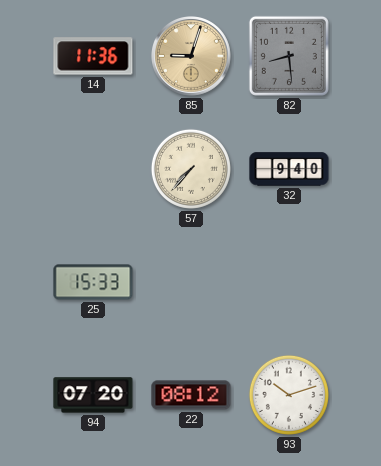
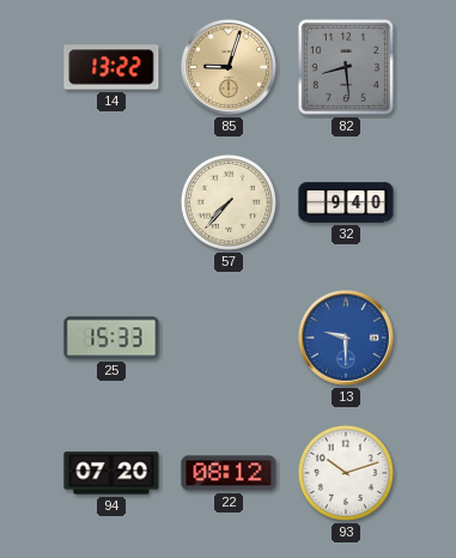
14: 11:36 -> 13:22
13: none -> 9:30
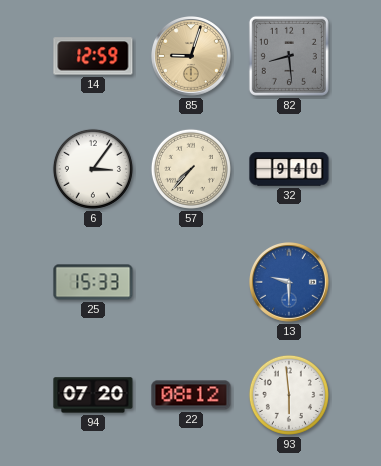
14: 13:22 -> 12:59
6: none -> 3:06
93: 10:12 -> 5:59
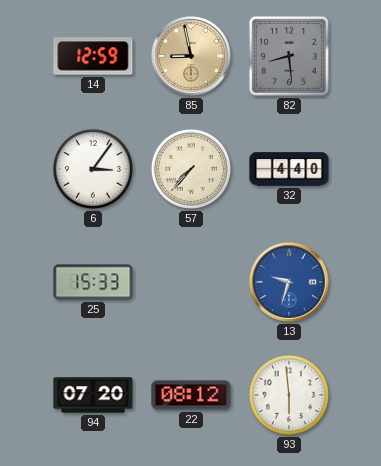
85: 9:03 -> 8:58
32: 9:40 -> 4:40
13: 9:30 -> 9:33
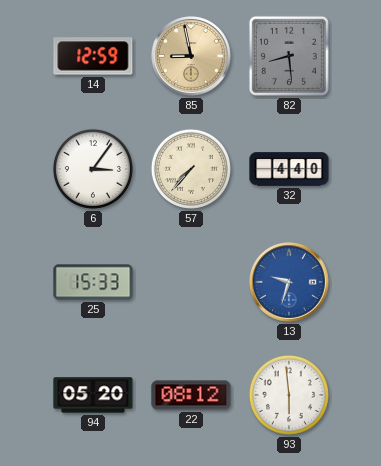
94: 07:20 -> 05:20
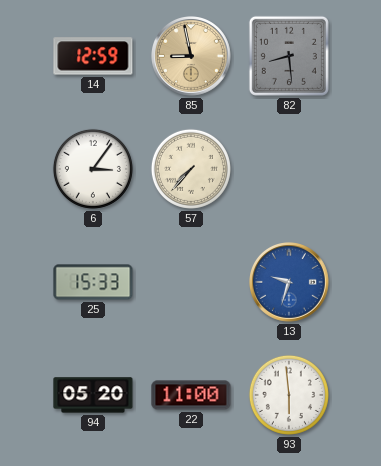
32: 4:40 -> none
22: 08:12 -> 11:00
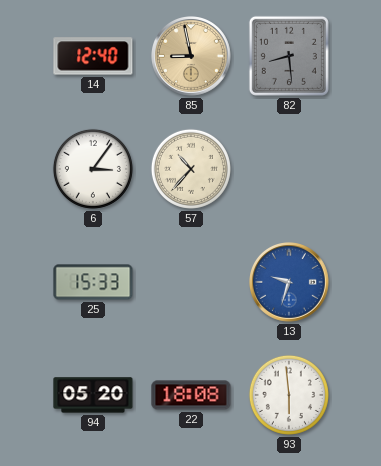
14: 12:59 -> 12:40
57: 7:37 -> 10:37
22: 11:00 -> 18:08
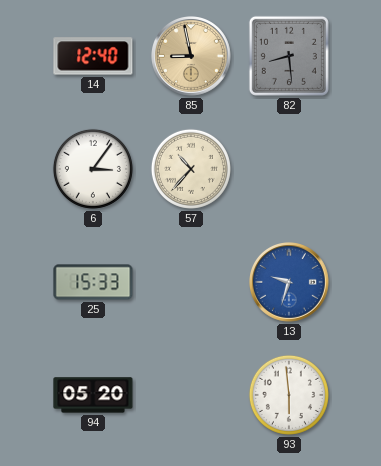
22: 18:08 -> none
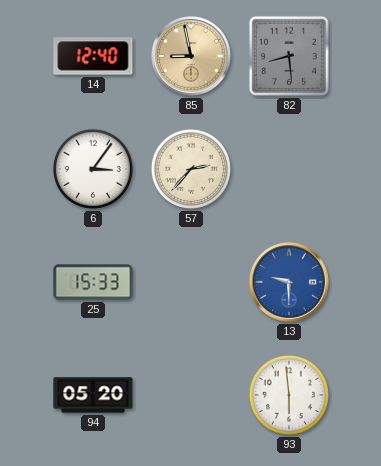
57: 10:37 -> 2:37
13: 9:33 -> 9:30
